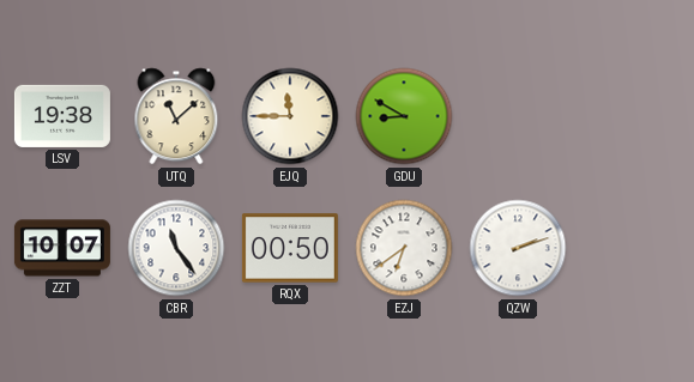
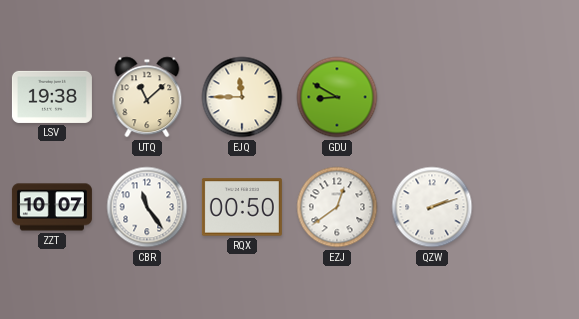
EZJ: 6:39 -> 12:39
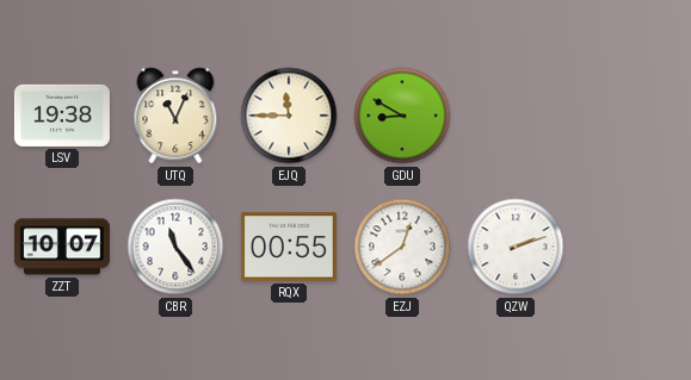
UTQ: 11:08 -> 11:04
RQX: 00:50 -> 00:55
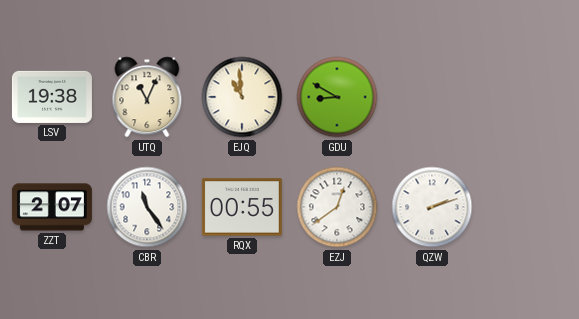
EJQ: 11:45 -> 10:59
ZZT: 10:07 -> 2:07
